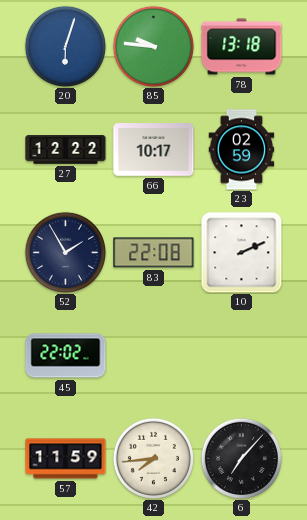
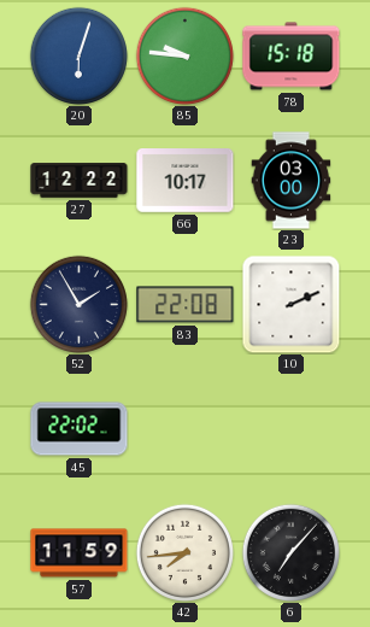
78: 13:18 -> 15:18
23: 02:59 -> 03:00
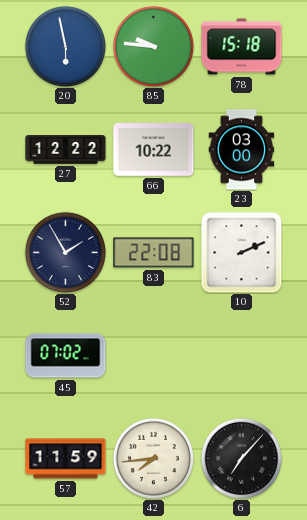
20: 6:03 -> 5:58
66: 10:17 -> 10:22
45: 22:02 -> 07:02
